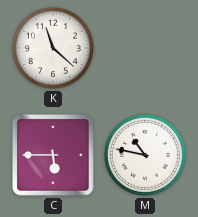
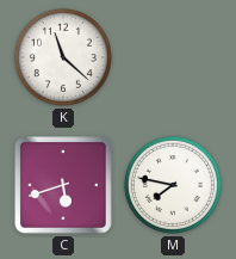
C: 5:45 -> 5:42
M: 10:47 -> 7:47
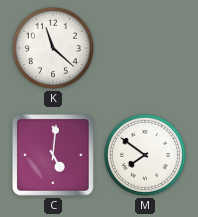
C: 5:42 -> 5:01
M: 7:47 -> 7:51
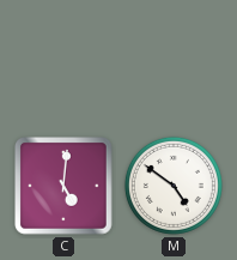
K: 11:22 -> none
M: 7:51 -> 4:51
